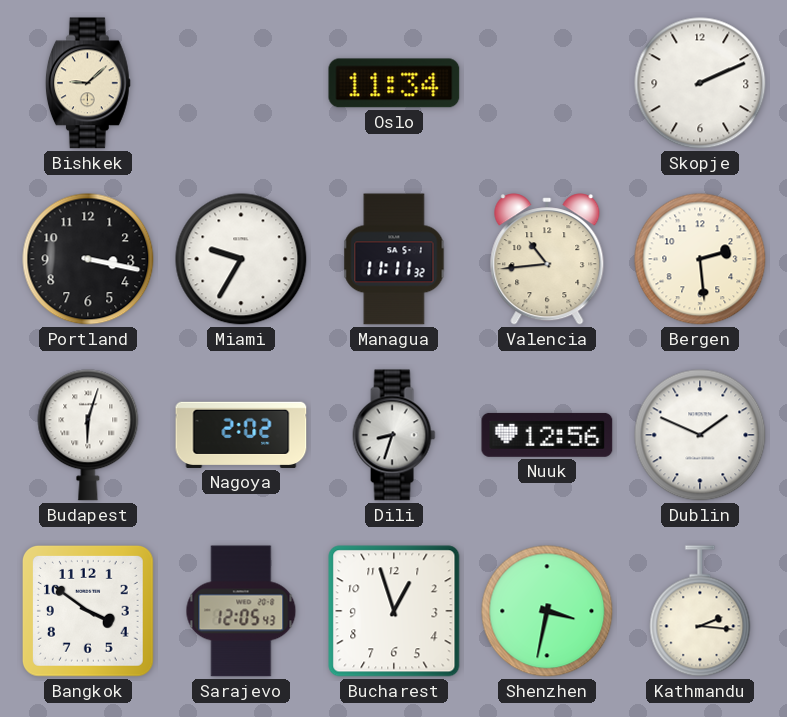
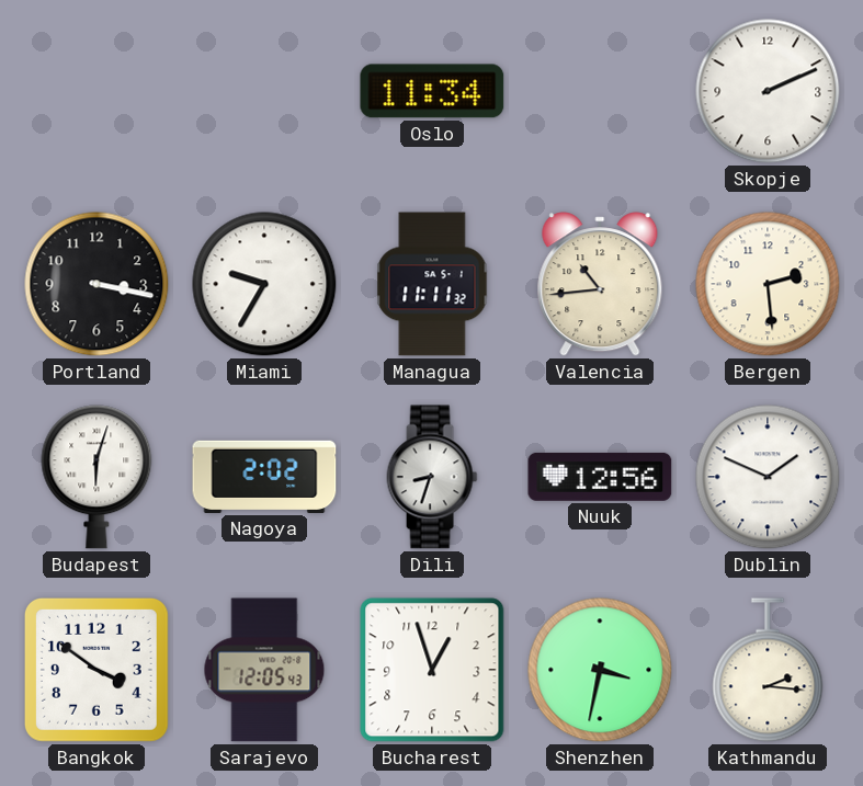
Bishkek: 9:08 -> none
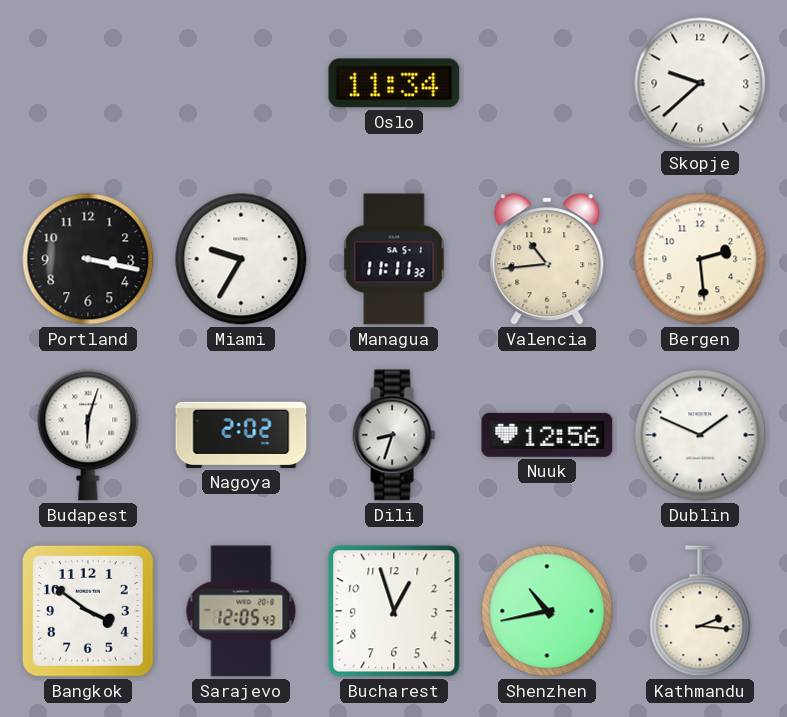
Skopje: 2:11 -> 9:38
Shenzhen: 3:32 -> 10:43
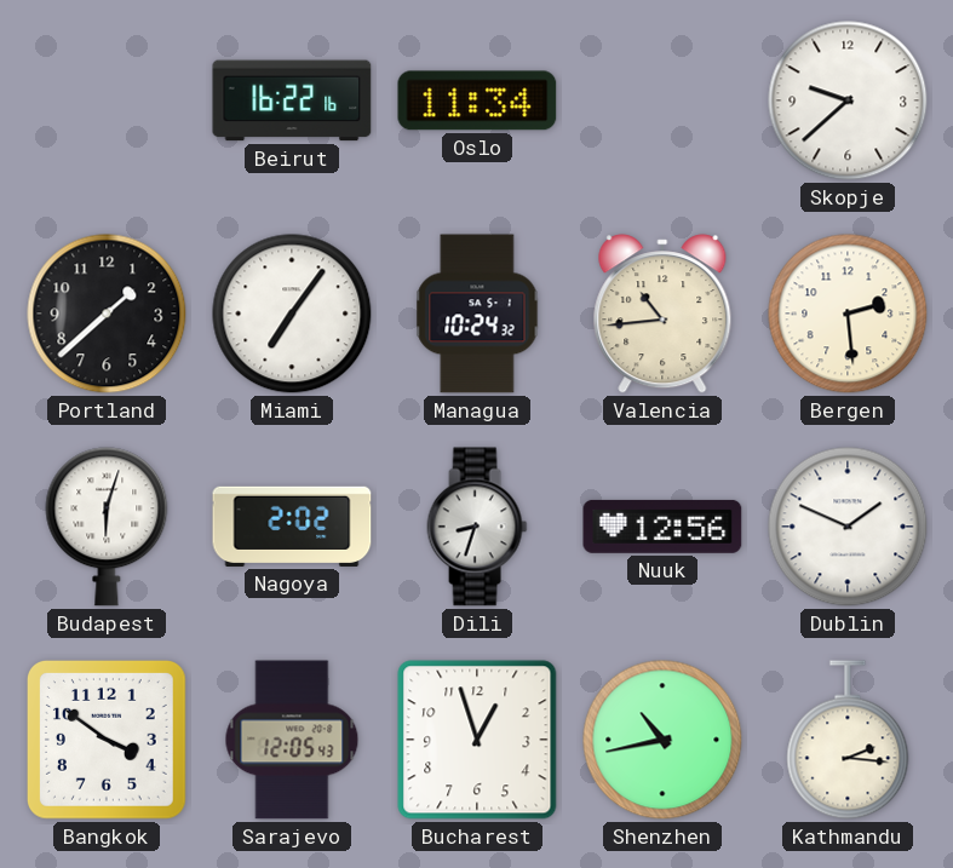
Beirut: none -> 16:22
Portland: 3:17 -> 1:38
Miami: 9:35 -> 7:06
Managua: 11:11 -> 10:24
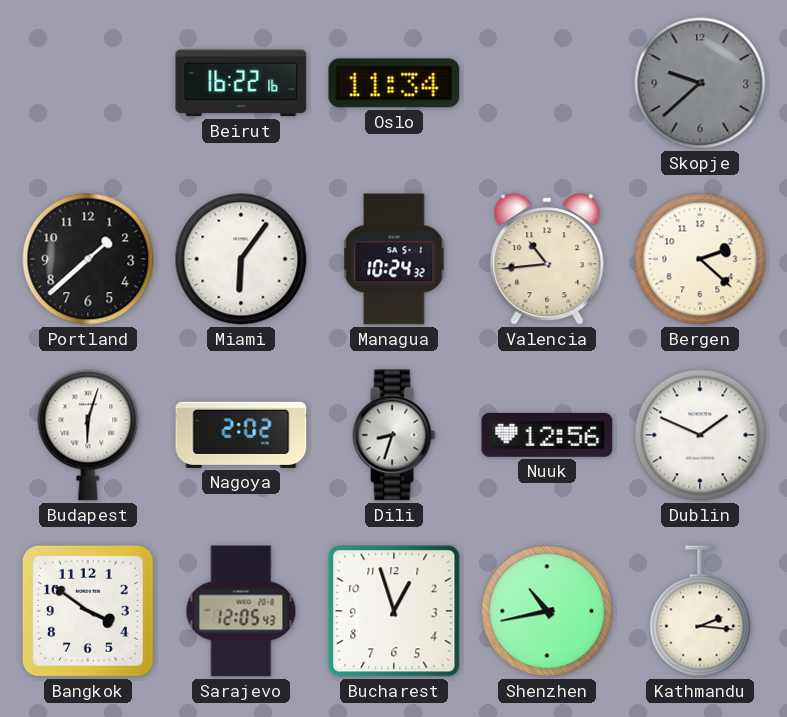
Skopje dial: white -> grey
Miami: 7:06 -> 6:06
Bergen: 2:29 -> 2:22
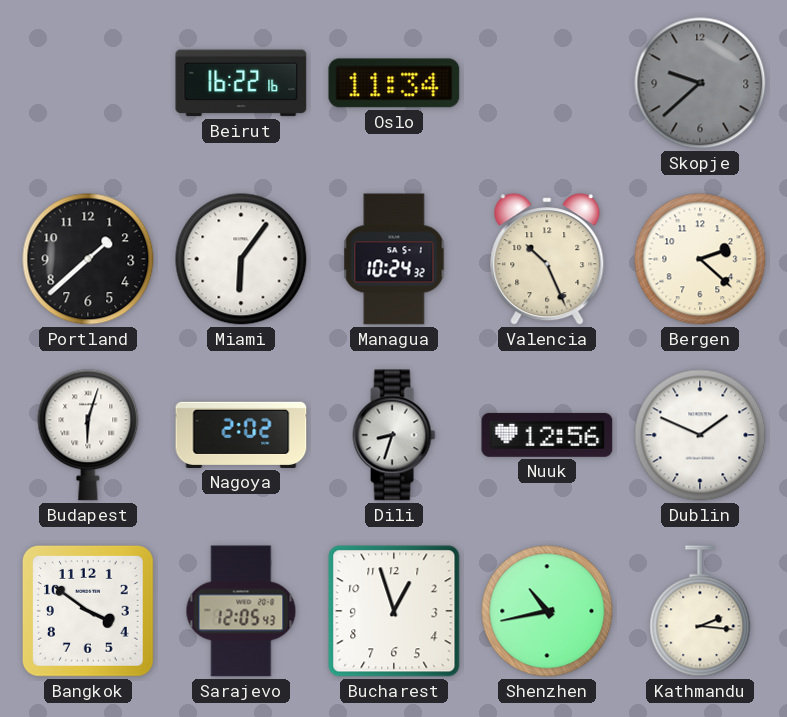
Valencia: 10:44 -> 10:26
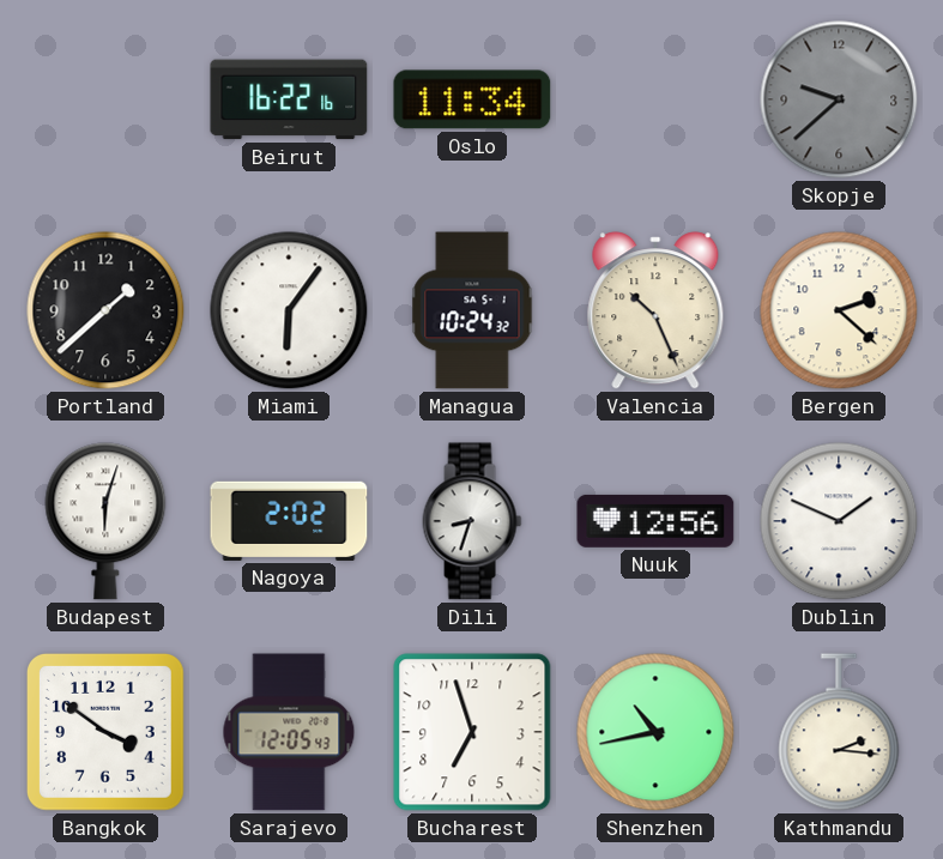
Bucharest: 12:57 -> 6:57
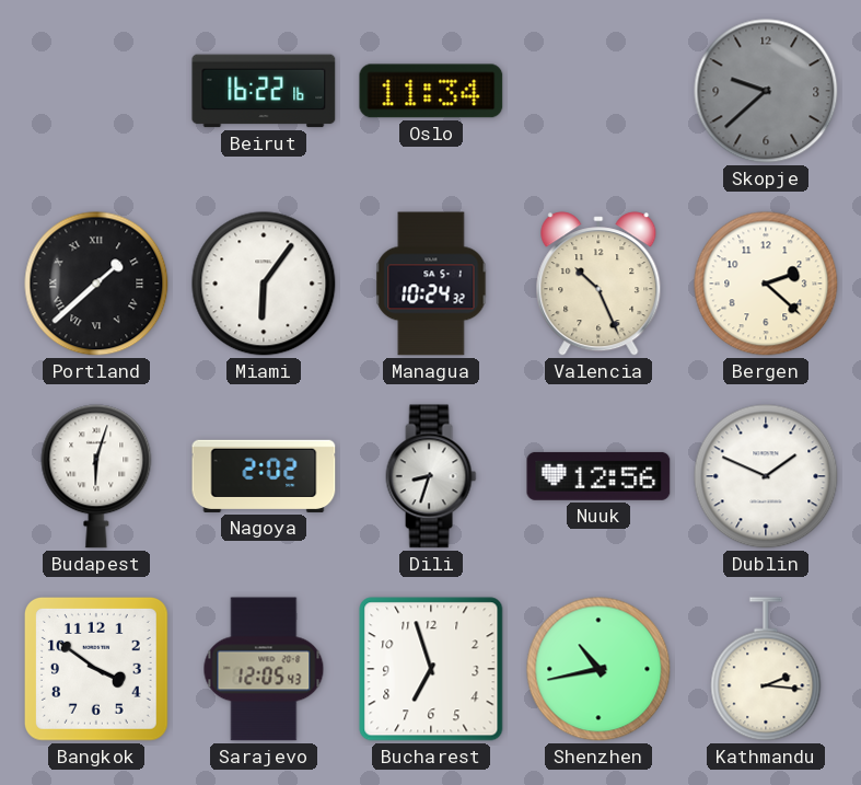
Portland numerals: Arabic -> Roman
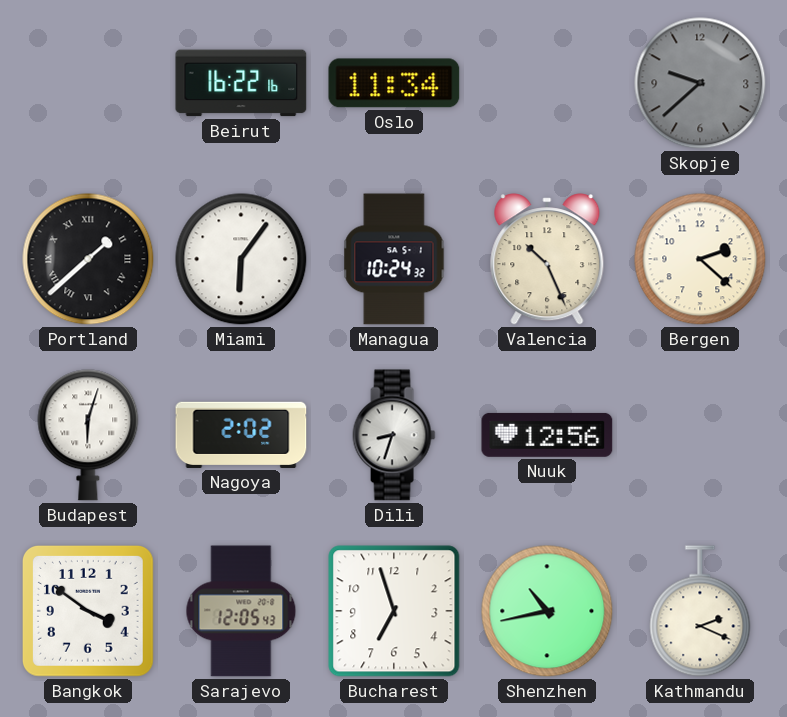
Dublin: 1:49 -> none
Kathmandu: 2:16 -> 2:19
